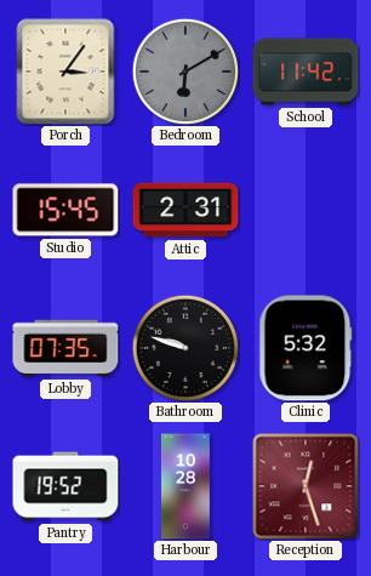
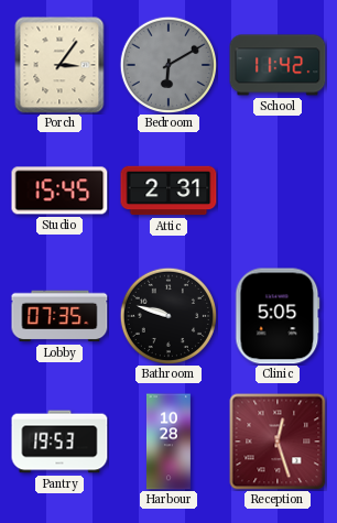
Clinic: 5:32 -> 5:05
Pantry: 19:52 -> 19:53
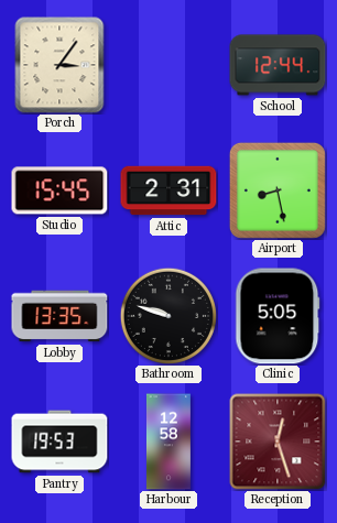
Bedroom: 6:10 -> none
School: 11:42 -> 12:44
Airport: none -> 8:28
Lobby: 07:35 -> 13:35
Harbour: 10:28 -> 12:58
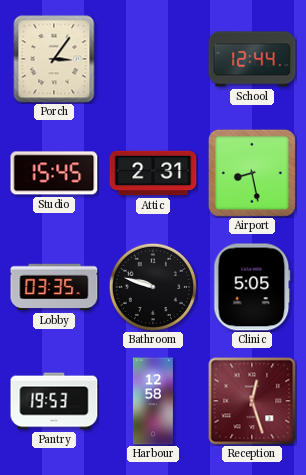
Lobby: 13:35 -> 03:35
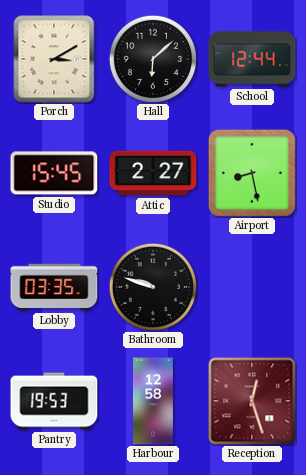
Porch: 3:06 -> 3:10
Hall: none -> 6:08
Attic: 2:31 -> 2:27
Clinic: 5:05 -> none
